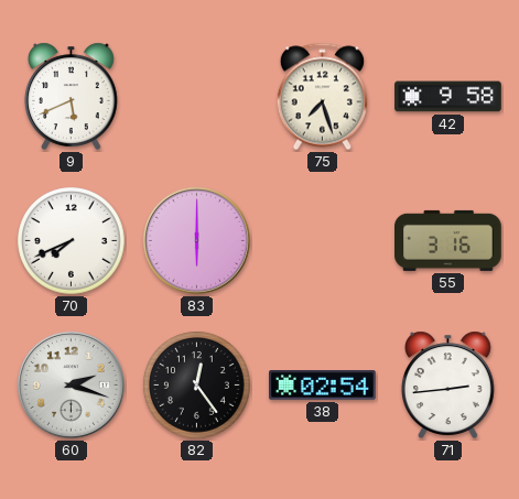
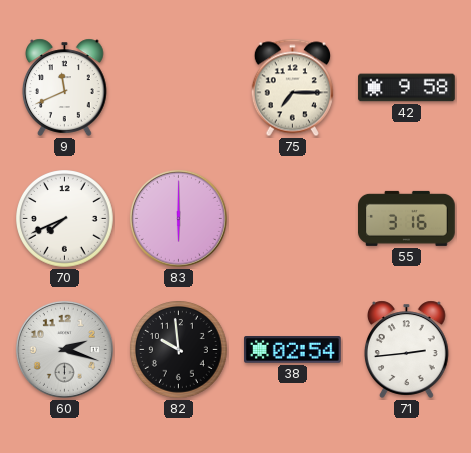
9: 5:41 -> 11:41
75: 7:27 -> 7:15
82: 12:24 -> 9:59
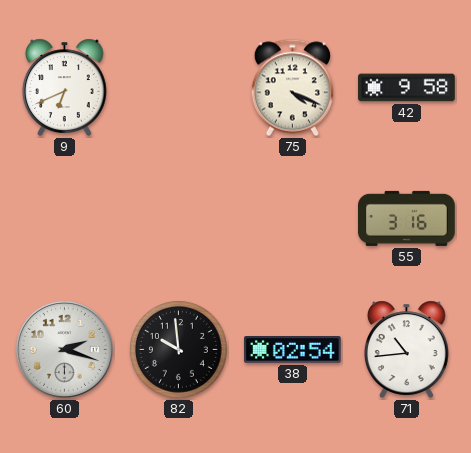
9: 11:41 -> 6:41
75: 7:15 -> 4:19
70: 7:41 -> none
83: 6:00 -> none
71: 2:44 -> 10:44
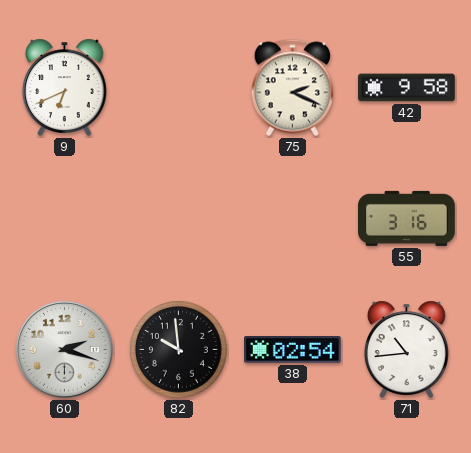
75: 4:19 -> 2:19
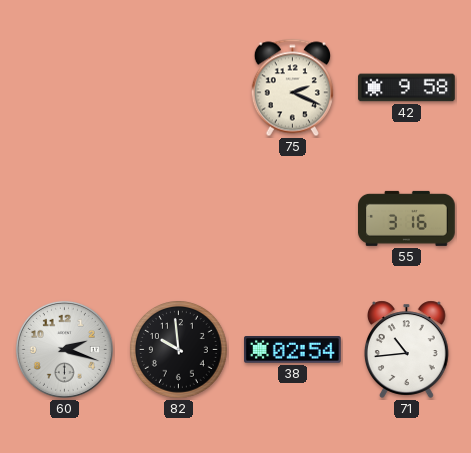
9: 6:41 -> none
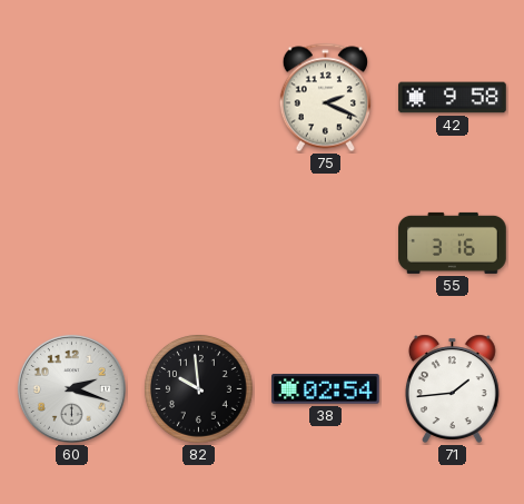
71: 10:44 -> 1:44
